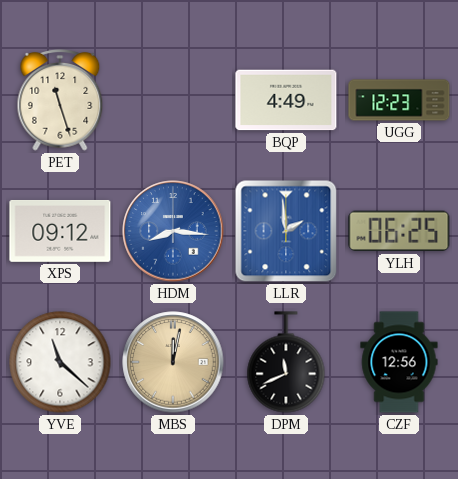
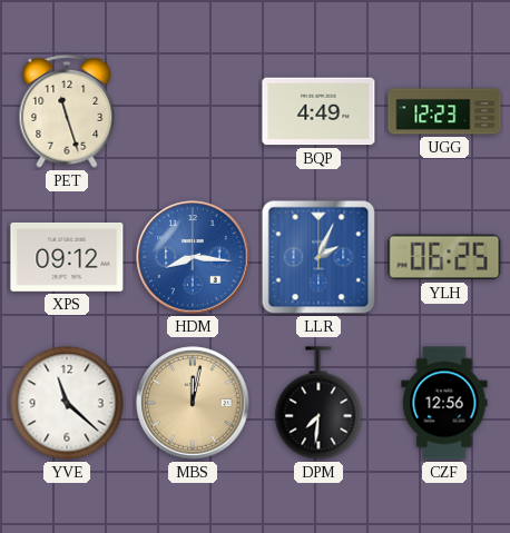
LLR: 1:59 -> 2:04
DPM: 11:41 -> 7:31
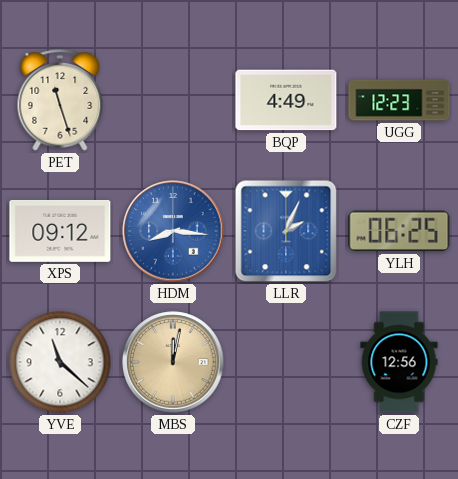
DPM: 7:31 -> none
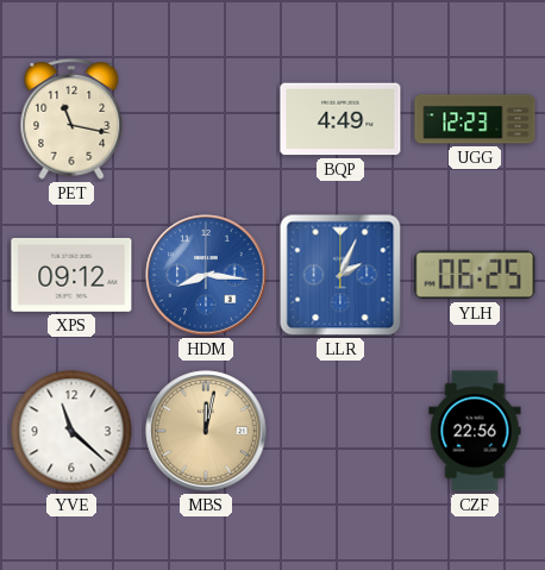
PET: 11:27 -> 11:17
CZF: 12:56 -> 22:56
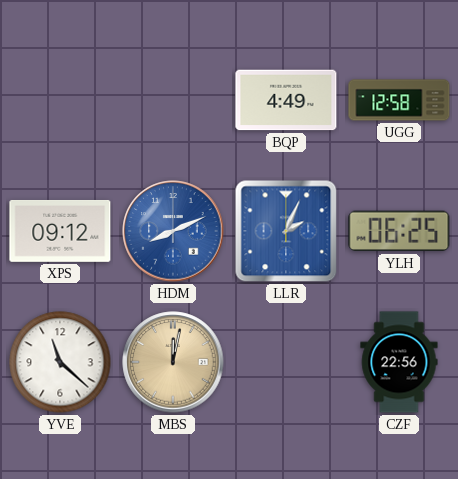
PET: 11:17 -> none
UGG: 12:23 -> 12:58
HDM: 8:16 -> 8:11
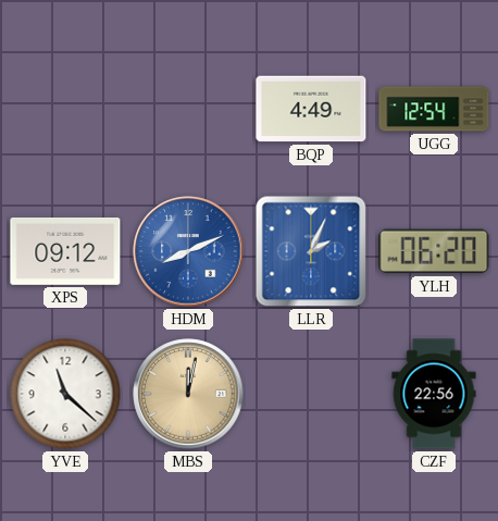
UGG: 12:58 -> 12:54
YLH: 06:25 -> 06:20
